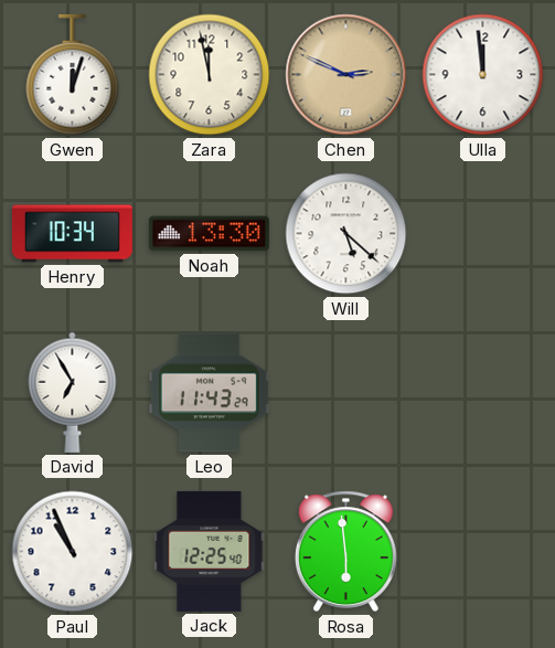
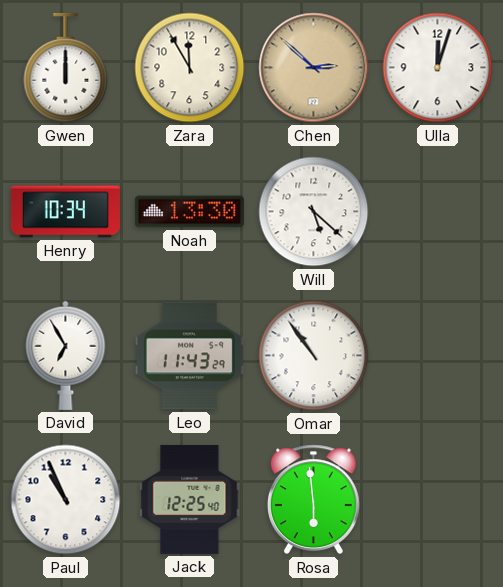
Gwen: 12:03 -> 12:00
Zara: 11:58 -> 11:55
Chen: 2:49 -> 2:52
Ulla: 11:59 -> 12:03
Omar: none -> 10:54
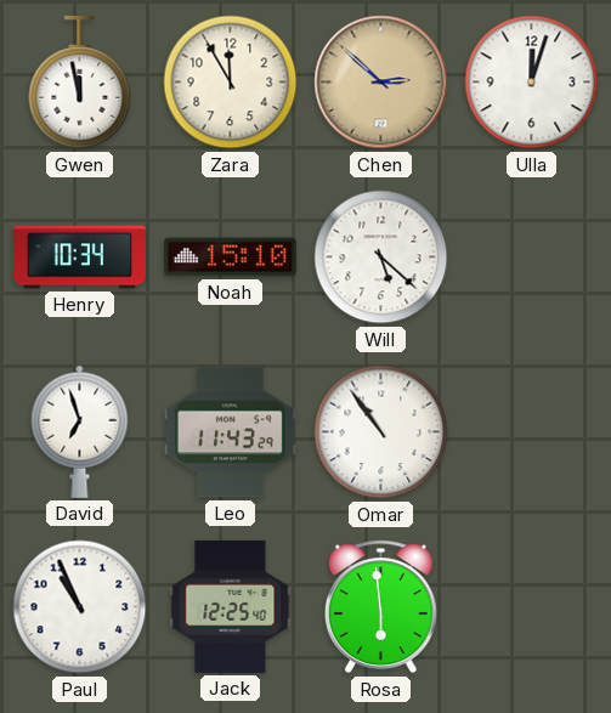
Gwen: 12:00 -> 11:58
Noah: 13:30 -> 15:10
David: 6:55 -> 6:57
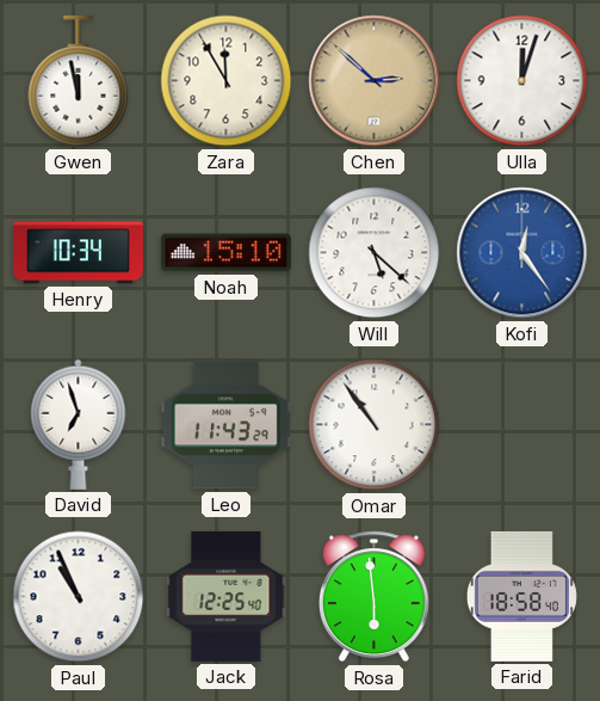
Kofi: none -> 12:24
Farid: none -> 18:58
